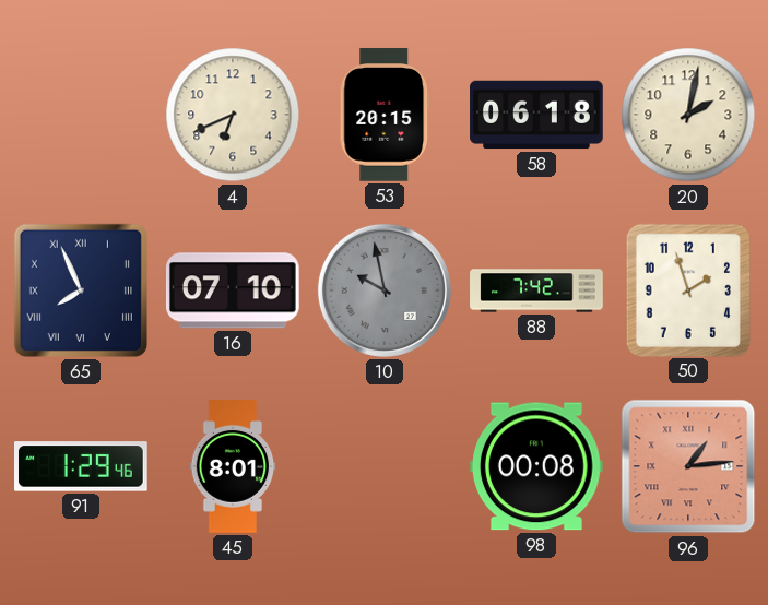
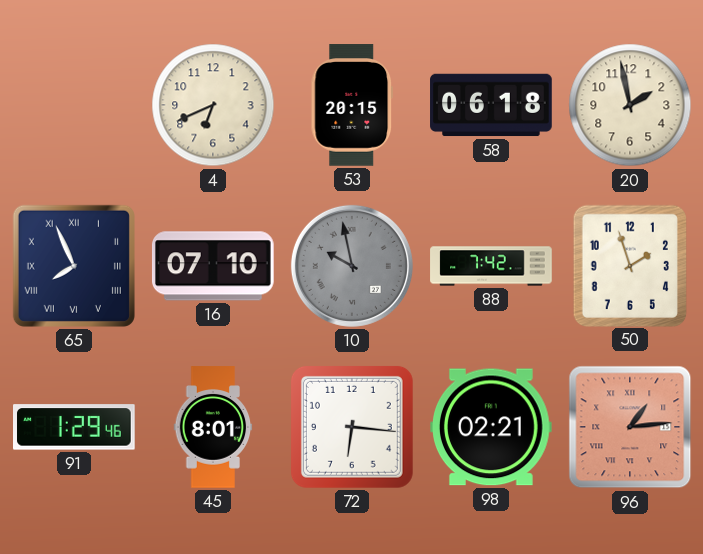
20: 2:02 -> 1:58
72: none -> 6:16
98: 00:08 -> 02:21
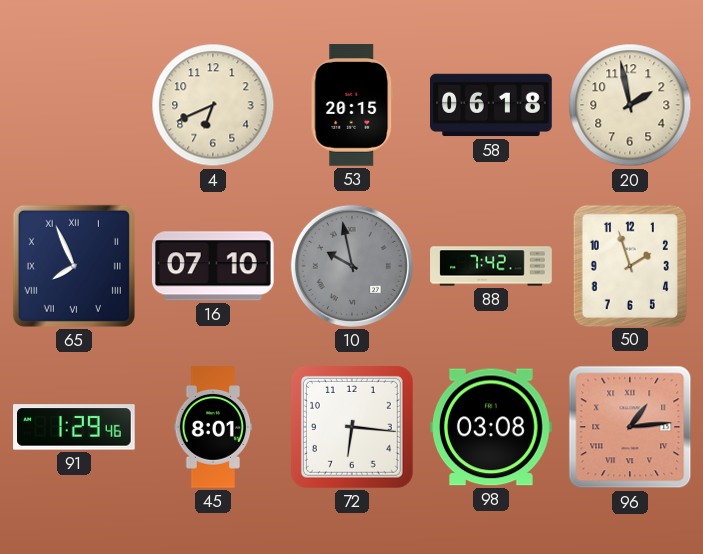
98: 02:21 -> 03:08
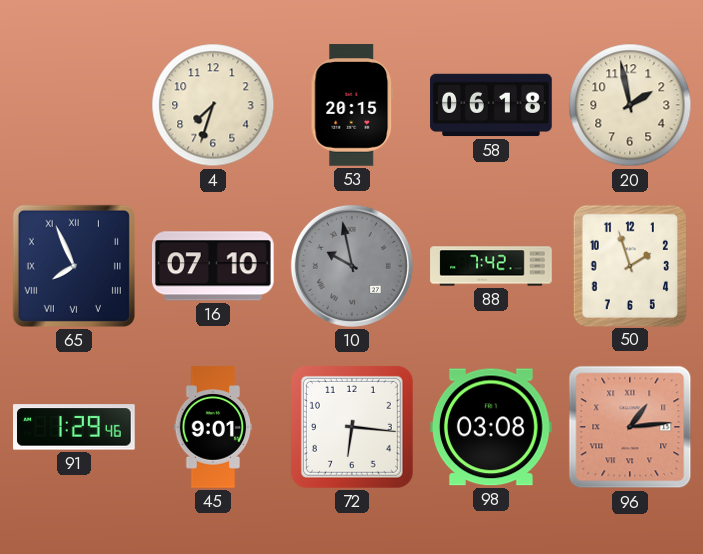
4: 6:41 -> 7:33
45: 8:01 -> 9:01
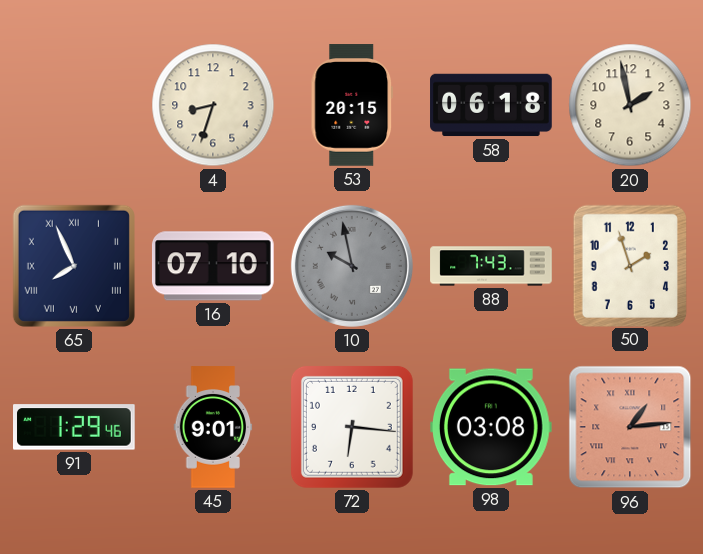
4: 7:33 -> 8:33
88: 7:42 -> 7:43
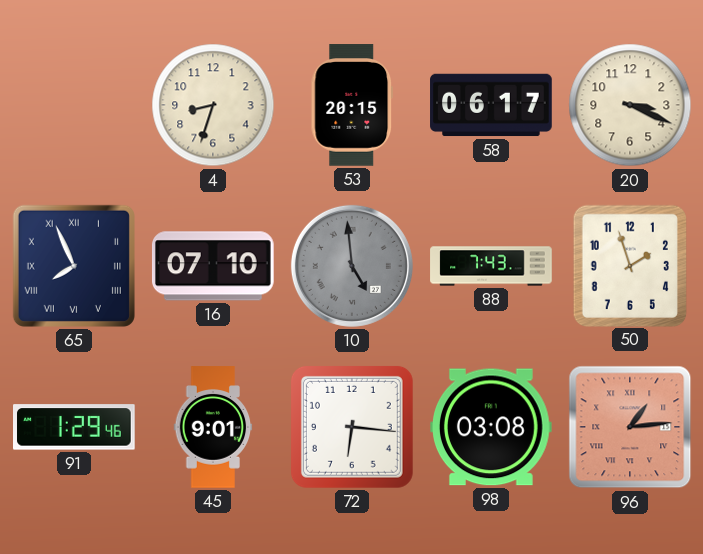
58: 06:18 -> 06:17
20: 1:58 -> 3:19
10: 9:58 -> 4:59
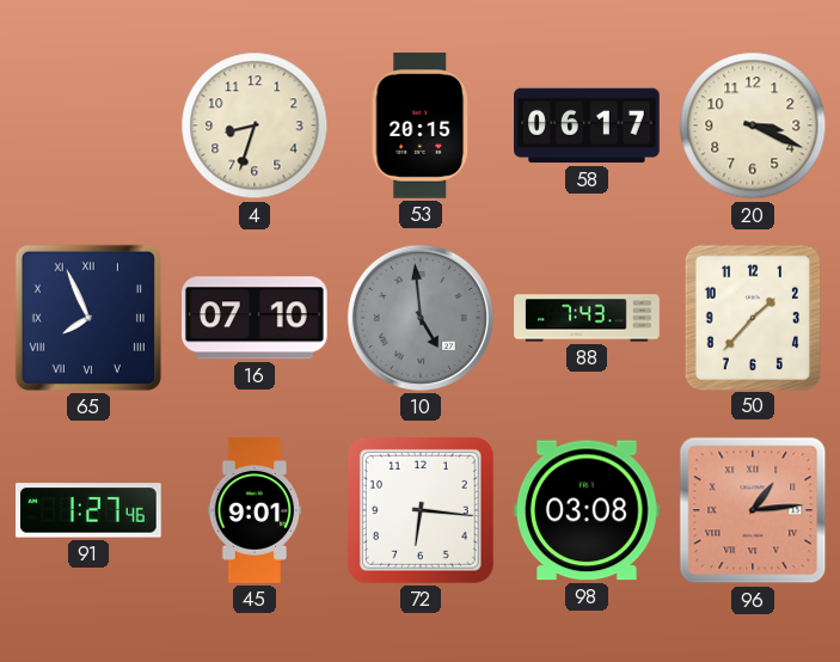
50: 1:57 -> 1:37
91: 1:29 -> 1:27
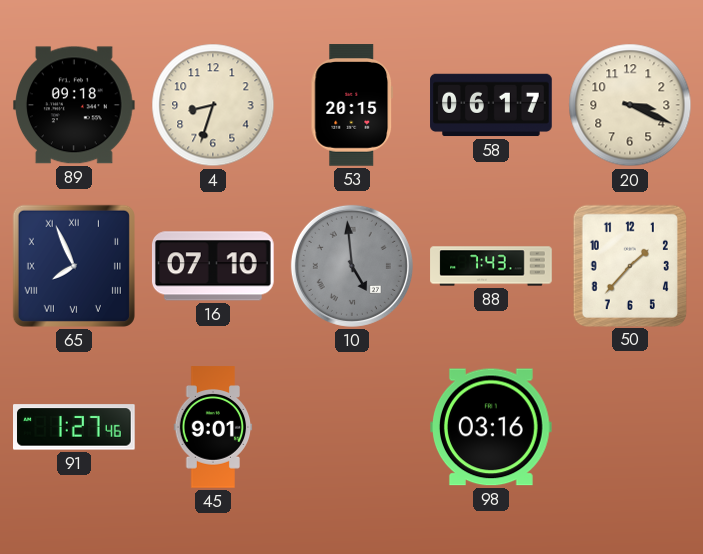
89: none -> 09:18
72: 6:16 -> none
98: 03:08 -> 03:16
96: 1:14 -> none
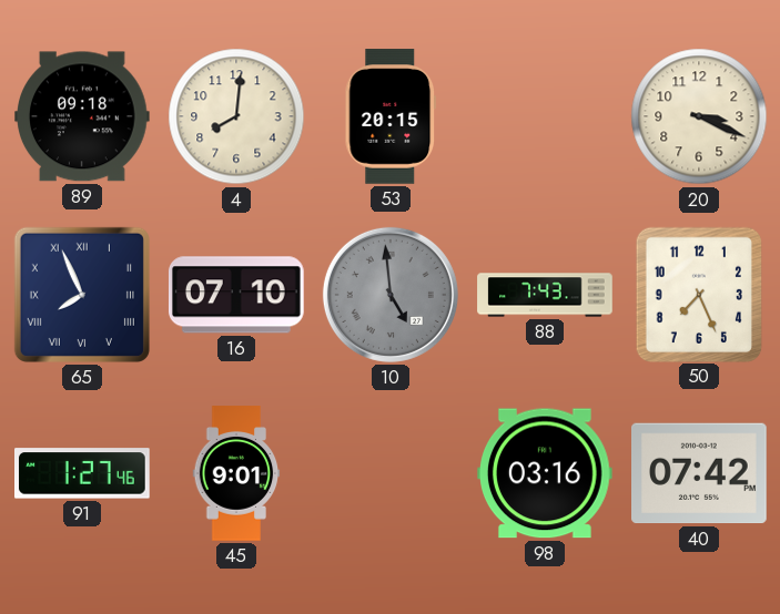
4: 8:33 -> 8:01
58: 06:17 -> none
50: 1:37 -> 7:26
40: none -> 07:42
